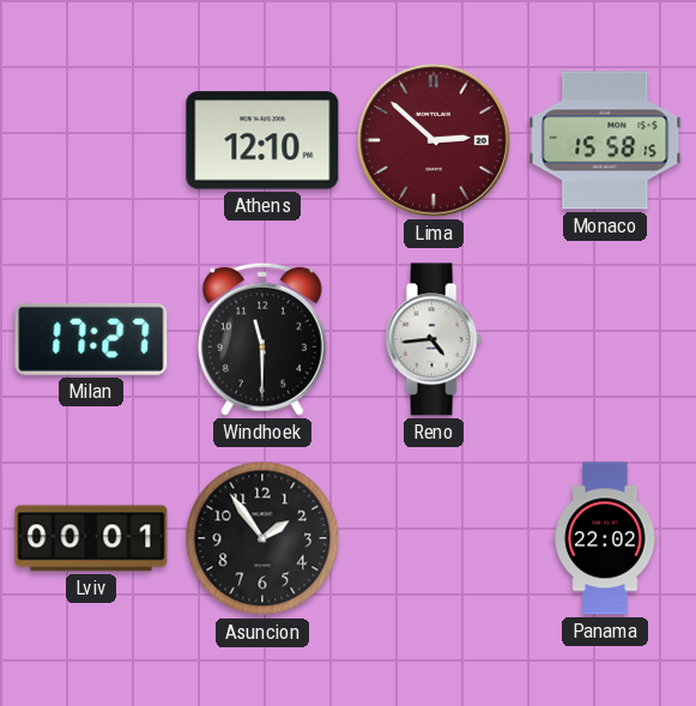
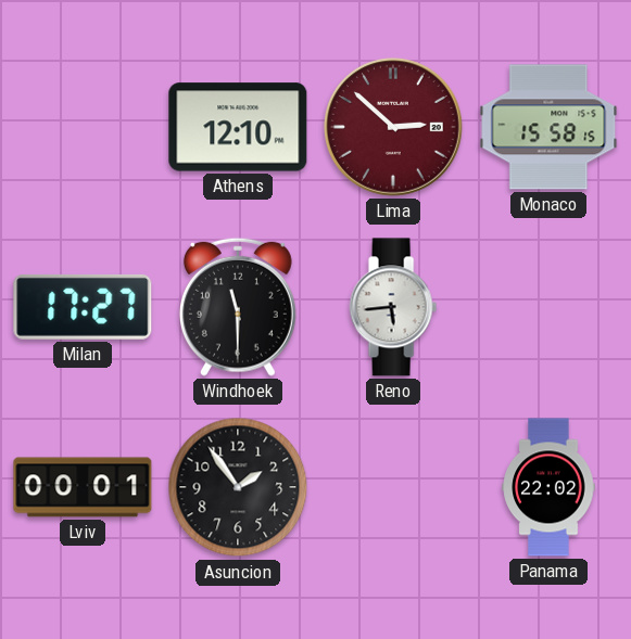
Reno: 4:44 -> 5:44
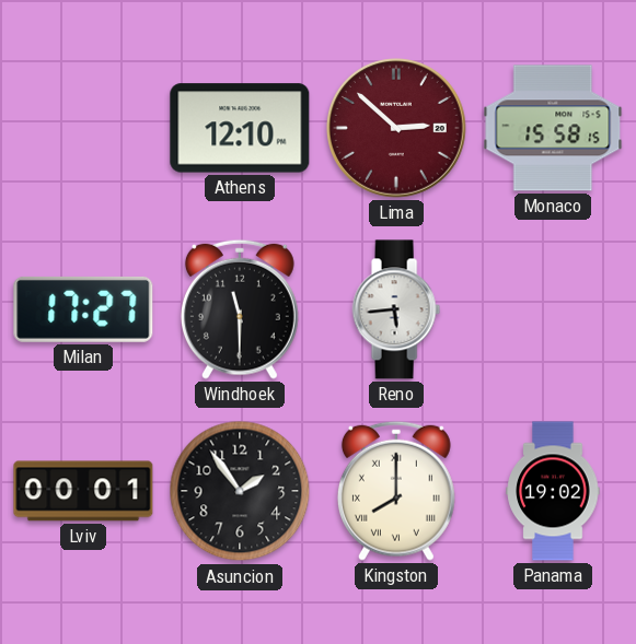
Kingston: none -> 8:00
Panama: 22:02 -> 19:02
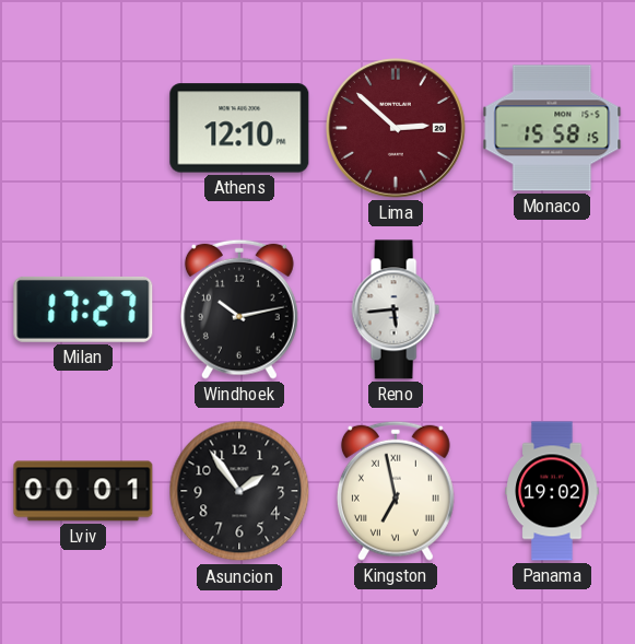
Windhoek: 11:30 -> 10:13
Kingston: 8:00 -> 6:58
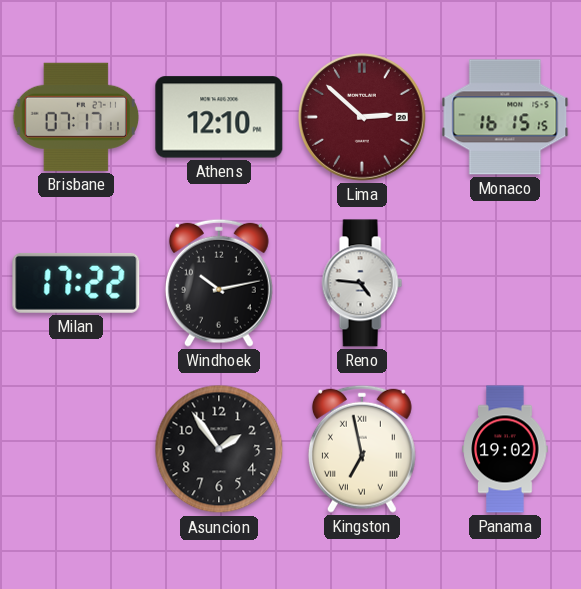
Brisbane: none -> 07:17
Monaco: 15:58 -> 16:15
Milan: 17:27 -> 17:22
Reno: 5:44 -> 4:46
Lviv: 00:01 -> none
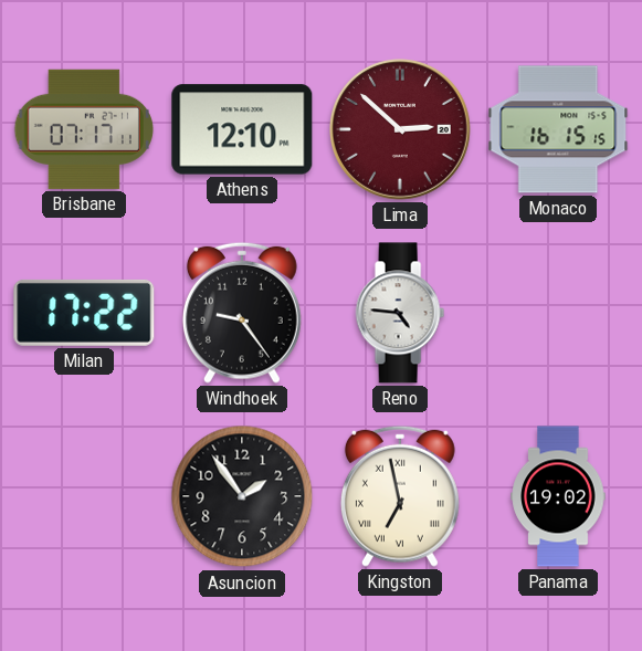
Windhoek: 10:13 -> 9:24
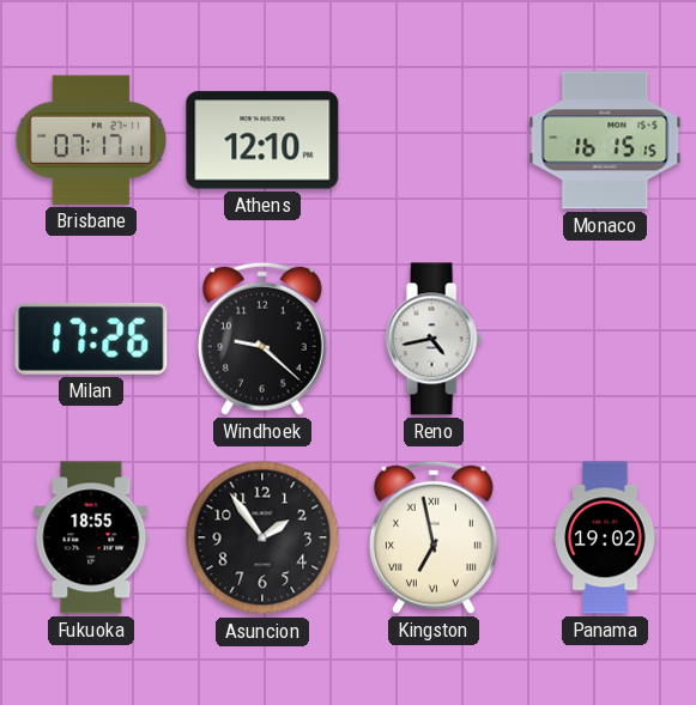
Lima: 2:52 -> none
Milan: 17:22 -> 17:26
Windhoek: 9:24 -> 9:22
Reno: 4:46 -> 4:43
Fukuoka: none -> 18:55
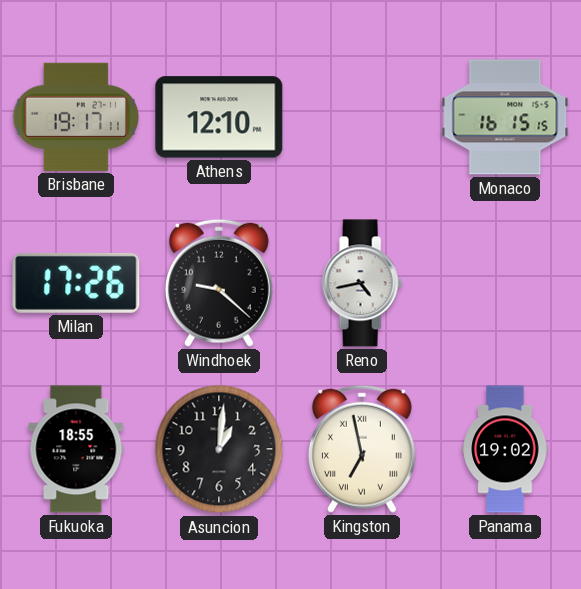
Brisbane: 07:17 -> 19:17
Asuncion: 1:54 -> 1:01
